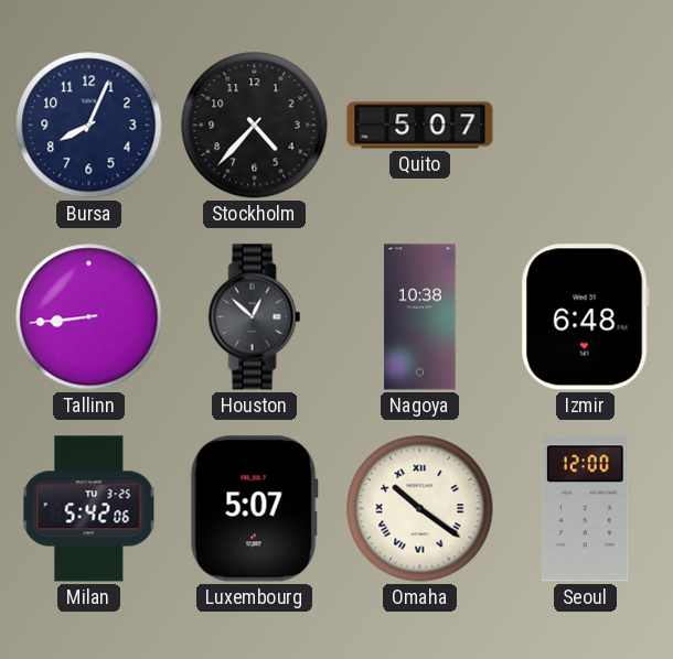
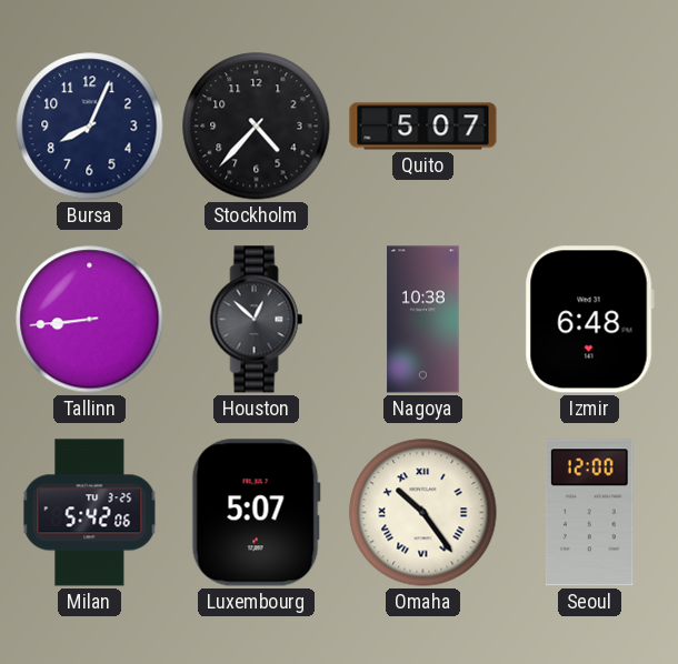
Omaha: 10:21 -> 10:24
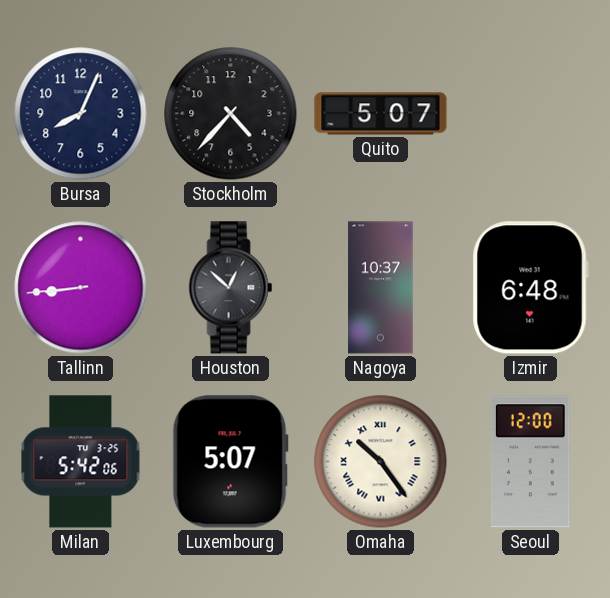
Nagoya: 10:38 -> 10:37
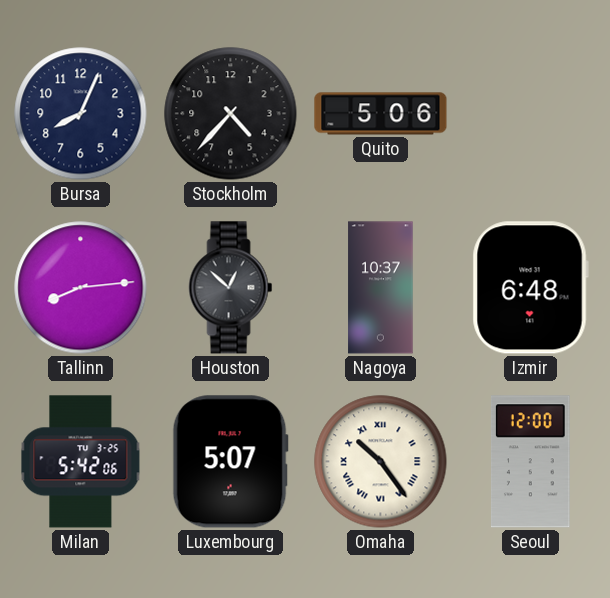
Quito: 5:07 -> 5:06
Tallinn: 8:44 -> 8:14
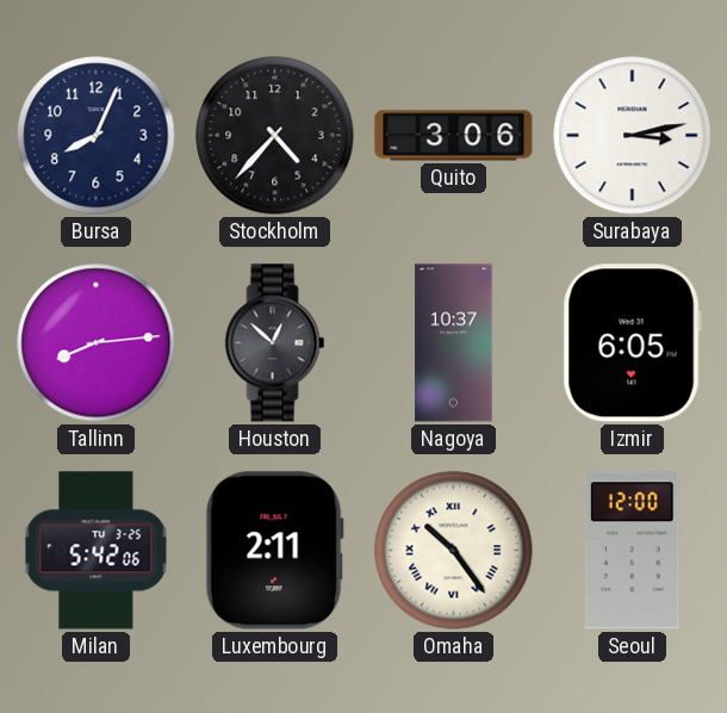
Quito: 5:06 -> 3:06
Surabaya: none -> 3:13
Izmir: 6:48 -> 6:05
Luxembourg: 5:07 -> 2:11
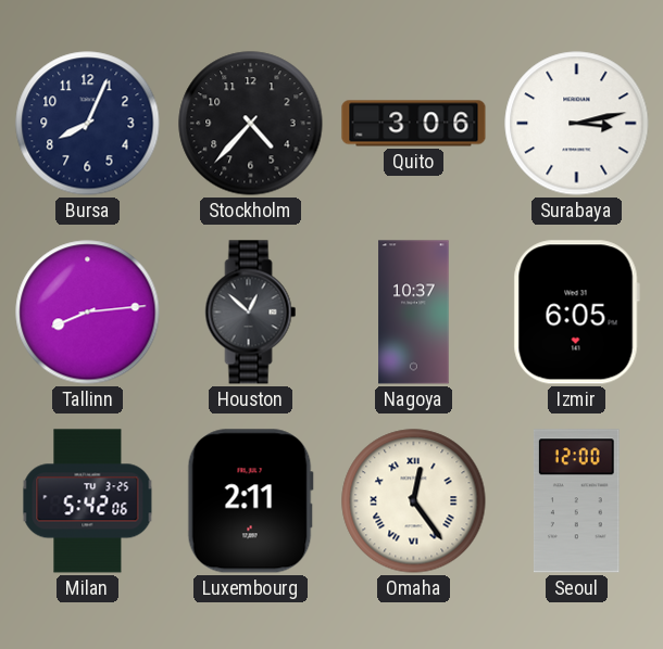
Omaha: 10:24 -> 12:24
